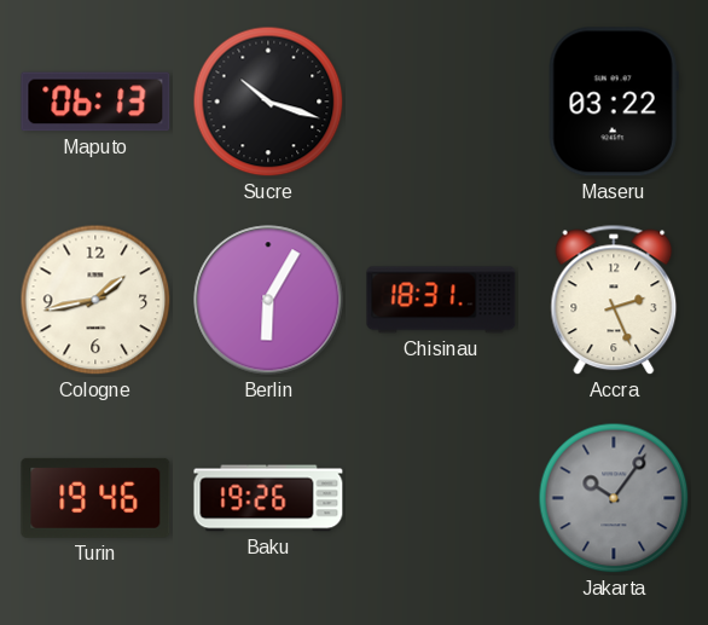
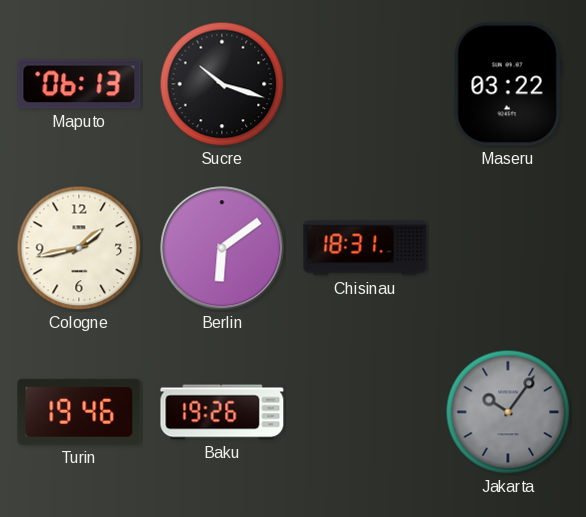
Berlin: 6:05 -> 6:09
Accra: 2:26 -> none
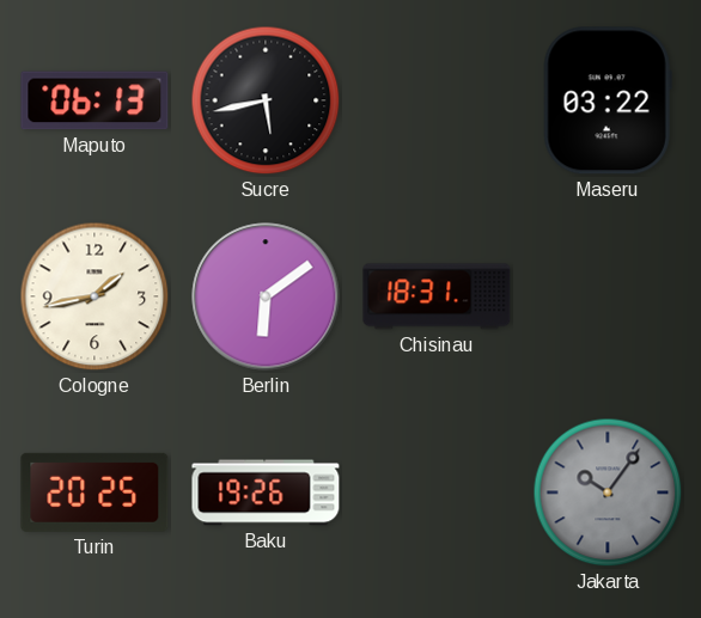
Sucre: 10:18 -> 5:43
Turin: 19:46 -> 20:25
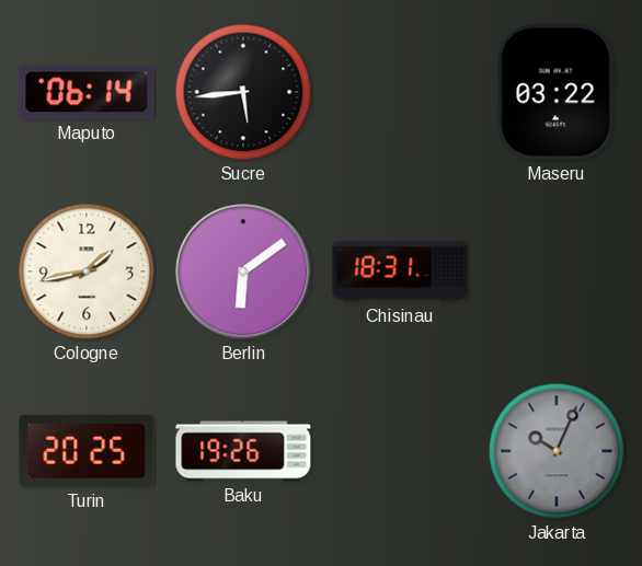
Maputo: 06:13 -> 06:14
Sucre: 5:43 -> 5:44
Jakarta: 10:06 -> 10:04
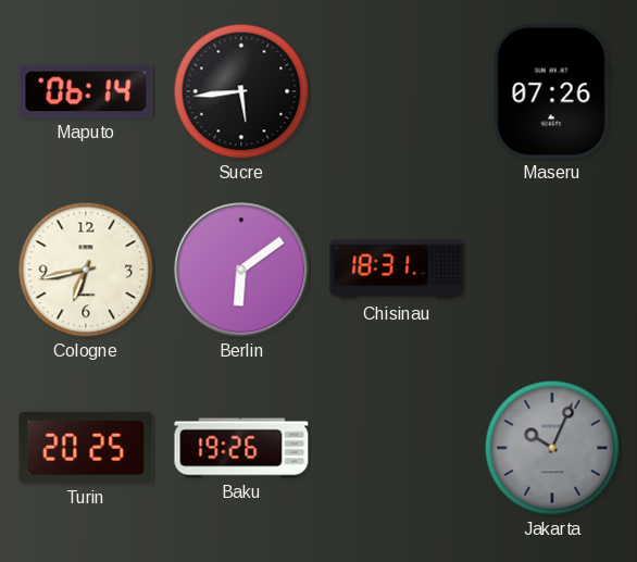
Maseru: 03:22 -> 07:26
Cologne: 1:43 -> 6:43
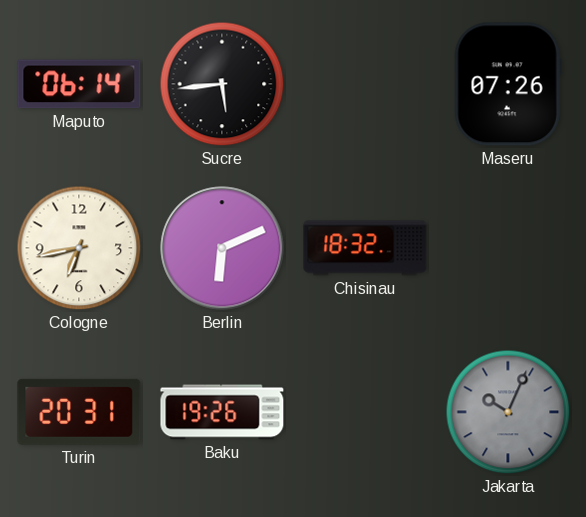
Berlin: 6:09 -> 6:11
Chisinau: 18:31 -> 18:32
Turin: 20:25 -> 20:31
